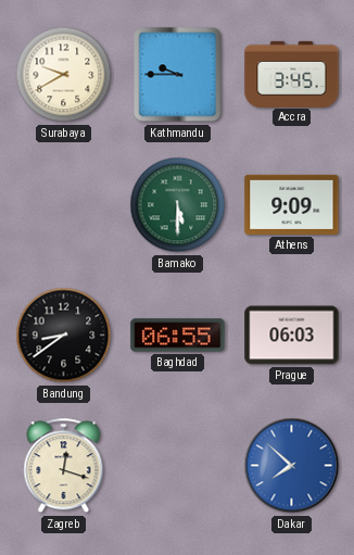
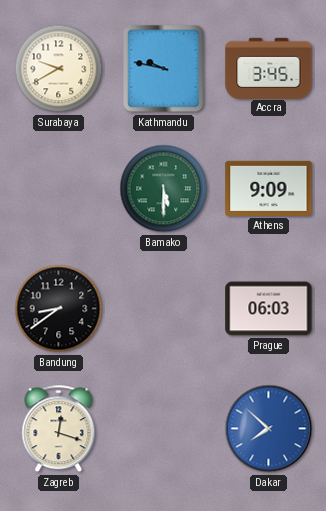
Kathmandu: 9:45 -> 9:47
Baghdad: 06:55 -> none
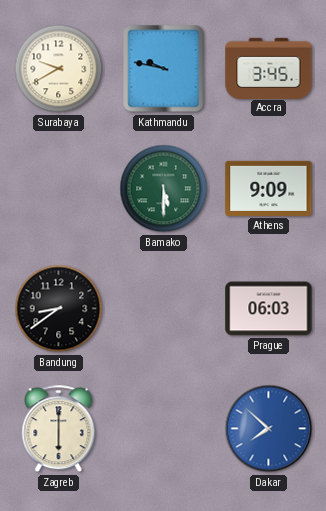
Zagreb: 12:18 -> 6:00
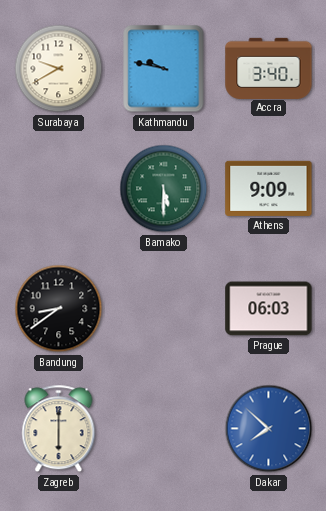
Accra: 3:45 -> 3:40
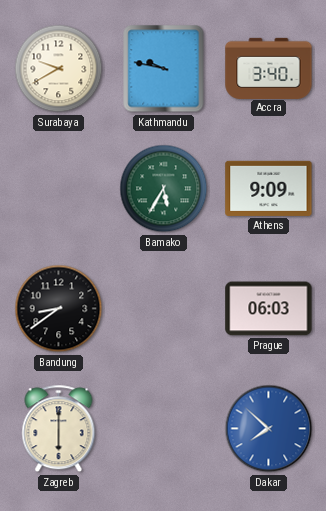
Bamako: 5:30 -> 5:35
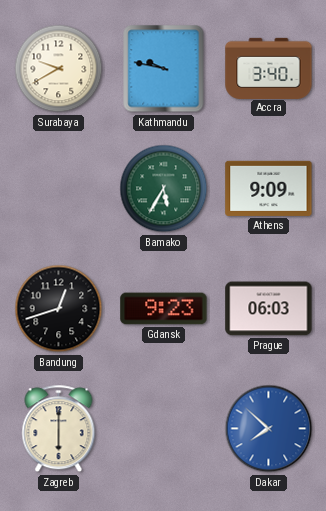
Bandung: 8:39 -> 12:42
Gdansk: none -> 9:23
